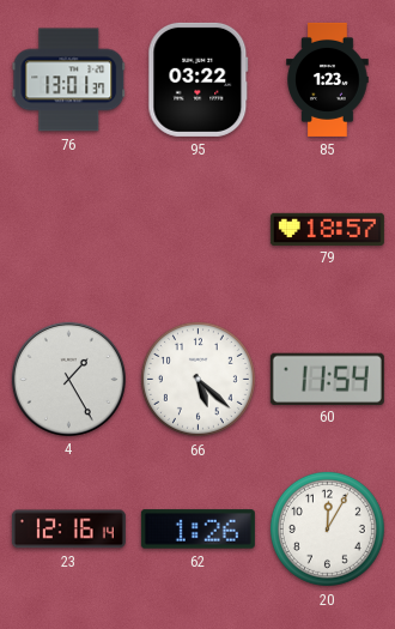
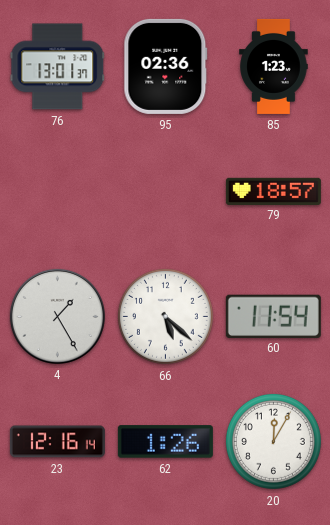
95: 03:22 -> 02:36
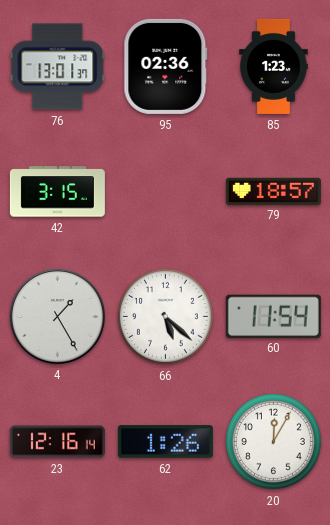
42: none -> 3:15
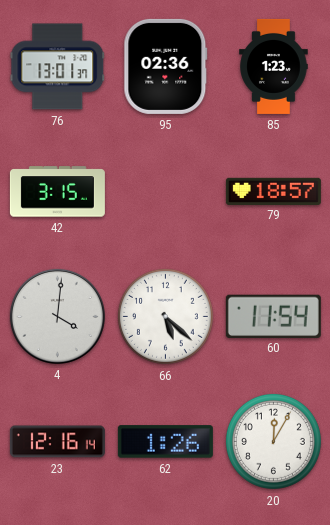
4: 1:25 -> 4:01
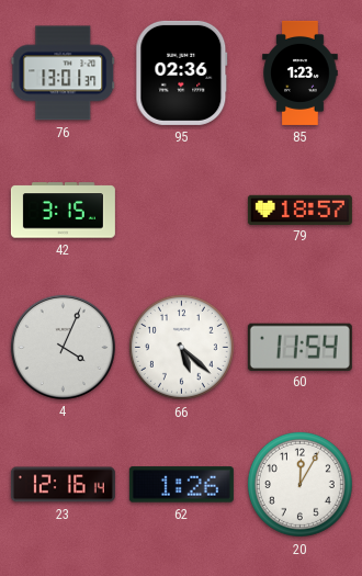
4: 4:01 -> 4:04
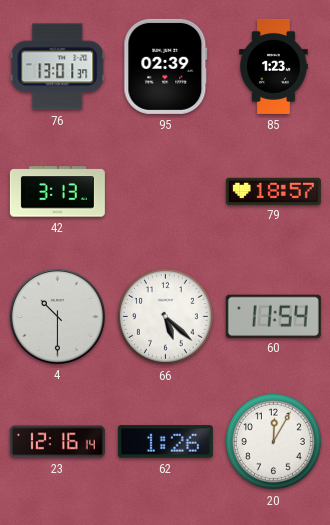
95: 02:36 -> 02:39
42: 3:15 -> 3:13
4: 4:04 -> 10:30
